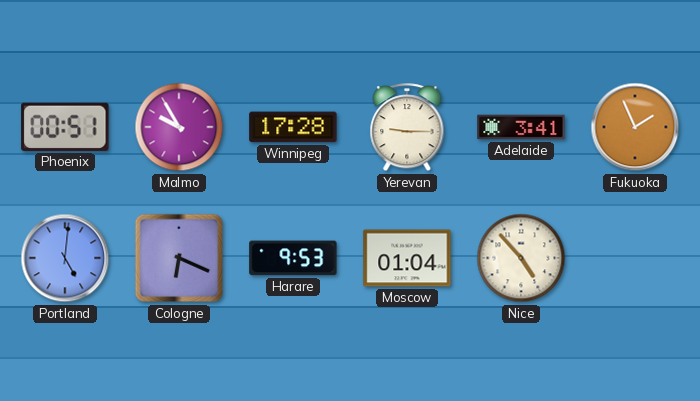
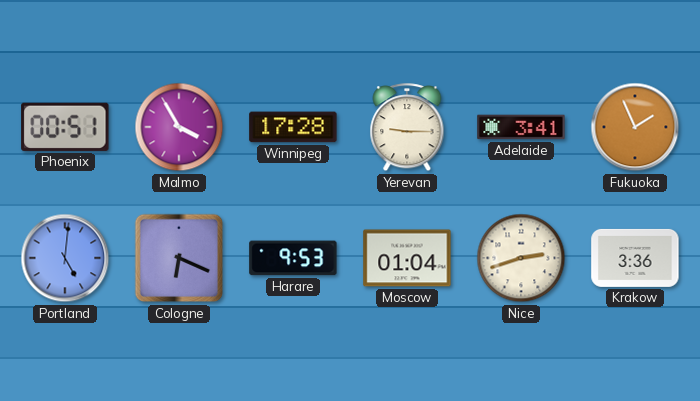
Malmo: 9:55 -> 3:55
Nice: 4:53 -> 2:42
Krakow: none -> 3:36
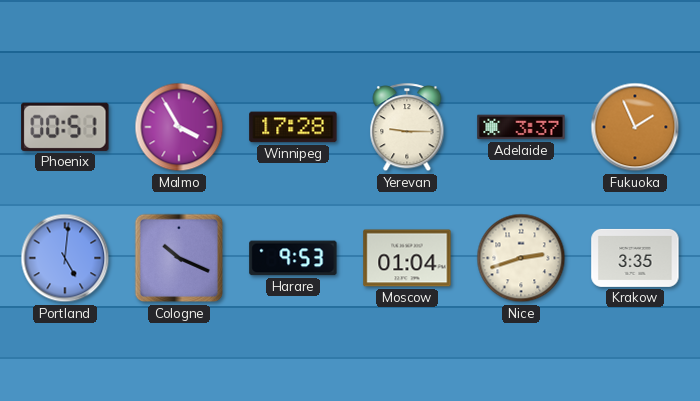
Adelaide: 3:41 -> 3:37
Cologne: 6:19 -> 10:19
Krakow: 3:36 -> 3:35
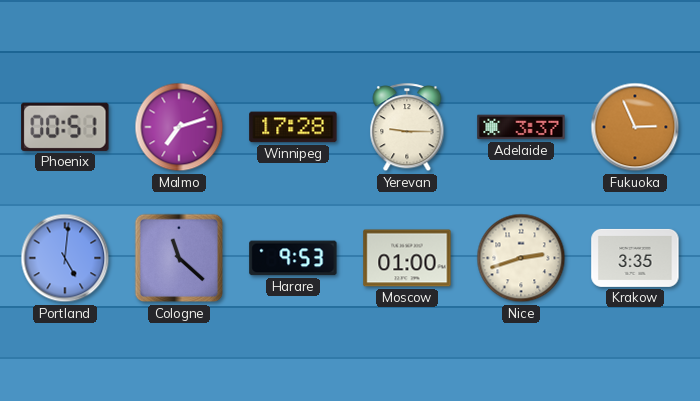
Malmo: 3:55 -> 7:12
Fukuoka: 1:56 -> 2:56
Cologne: 10:19 -> 11:22
Moscow: 01:04 -> 01:00
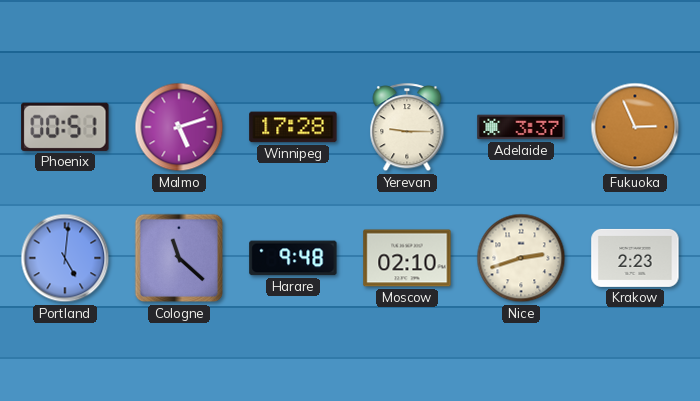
Malmo: 7:12 -> 5:12
Harare: 9:53 -> 9:48
Moscow: 01:00 -> 02:10
Krakow: 3:35 -> 2:23
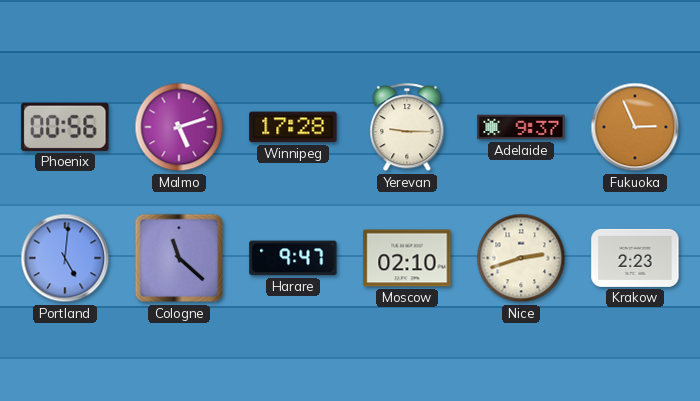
Phoenix: 00:51 -> 00:56
Adelaide: 3:37 -> 9:37
Harare: 9:48 -> 9:47
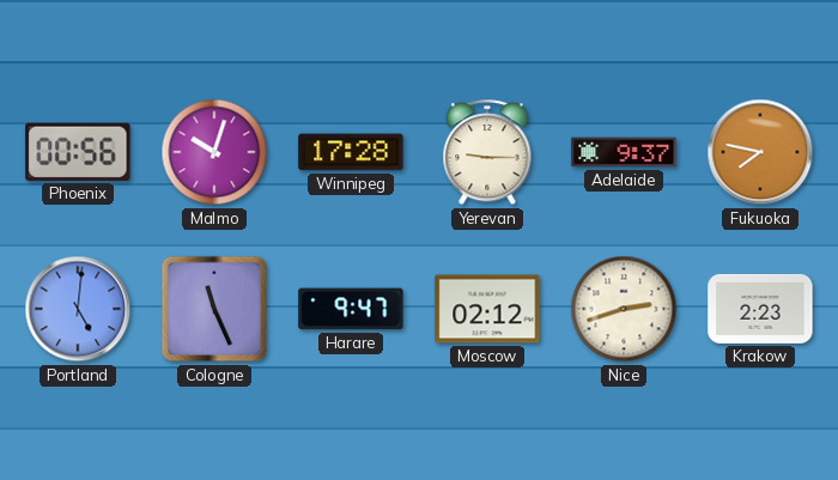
Malmo: 5:12 -> 10:03
Fukuoka: 2:56 -> 7:47
Cologne: 11:22 -> 11:26
Moscow: 02:10 -> 02:12
